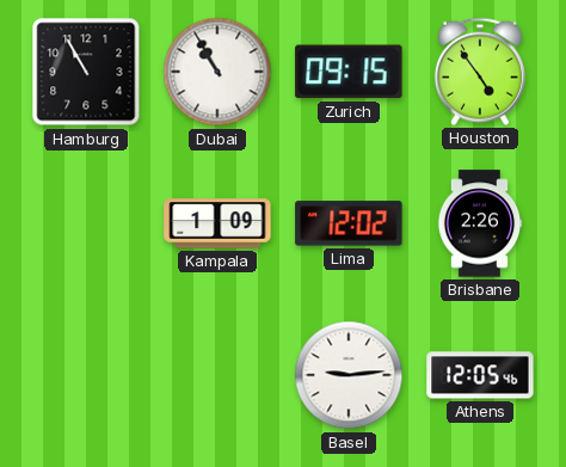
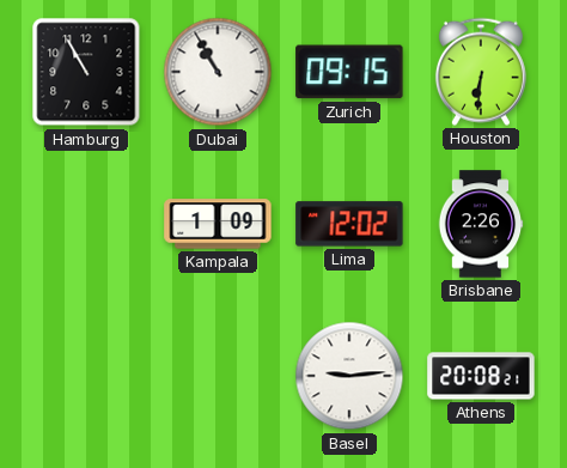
Houston: 4:54 -> 6:31
Athens: 12:05 -> 20:08
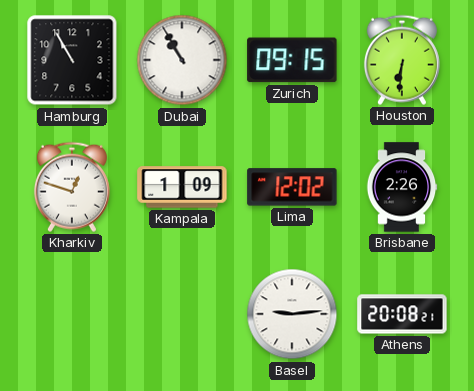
Kharkiv: none -> 12:48
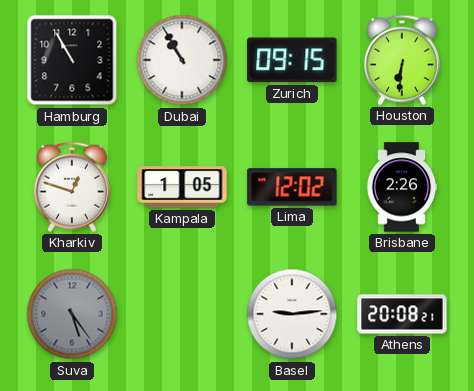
Kampala: 1:09 -> 1:05
Suva: none -> 5:24
